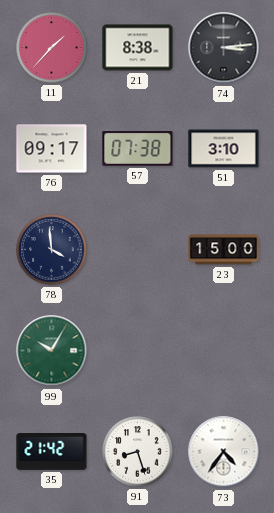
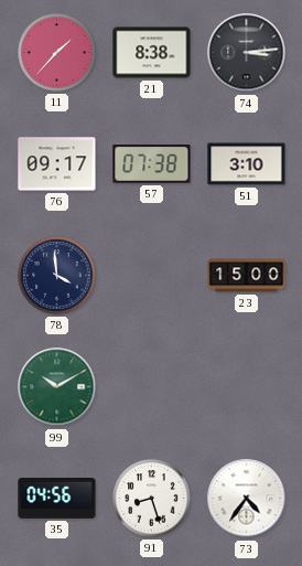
99: 10:05 -> 10:10
35: 21:42 -> 04:56
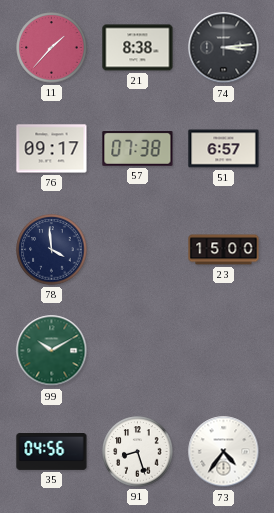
51: 3:10 -> 6:57
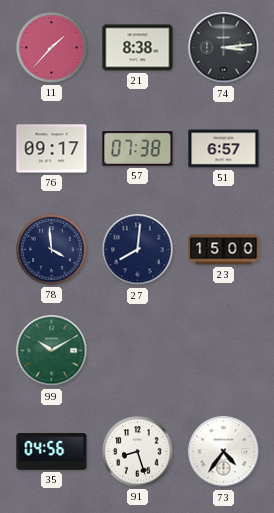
27: none -> 8:01
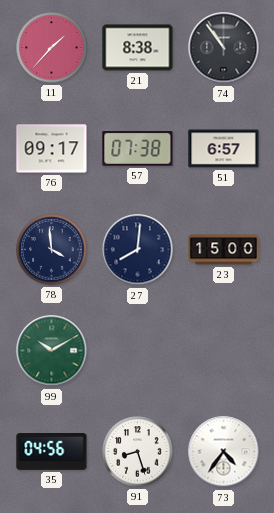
74: 3:14 -> 10:54
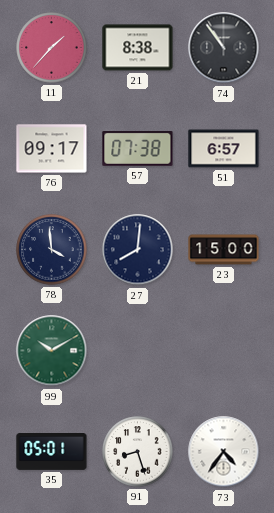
35: 04:56 -> 05:01
